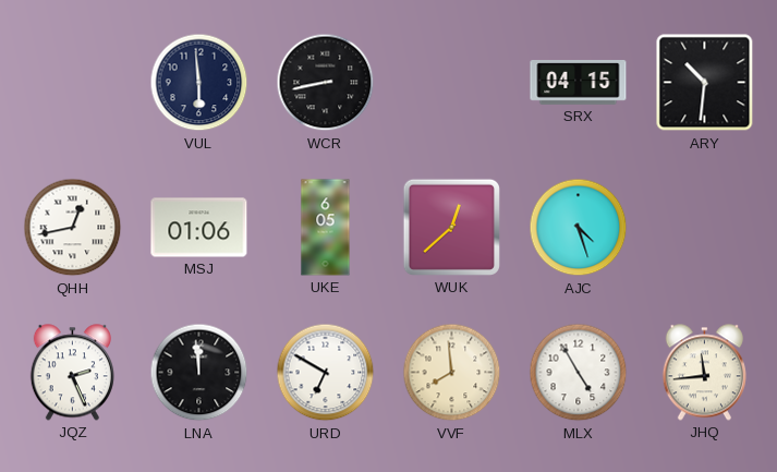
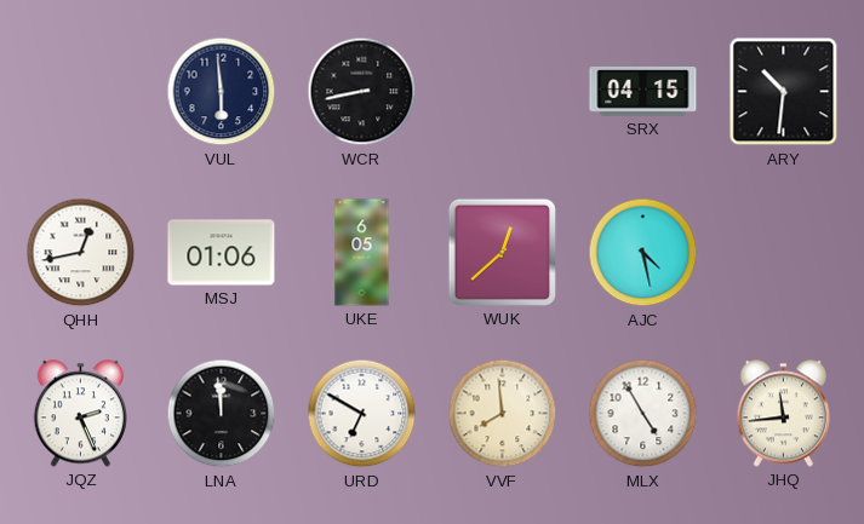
AJC: 4:27 -> 4:28
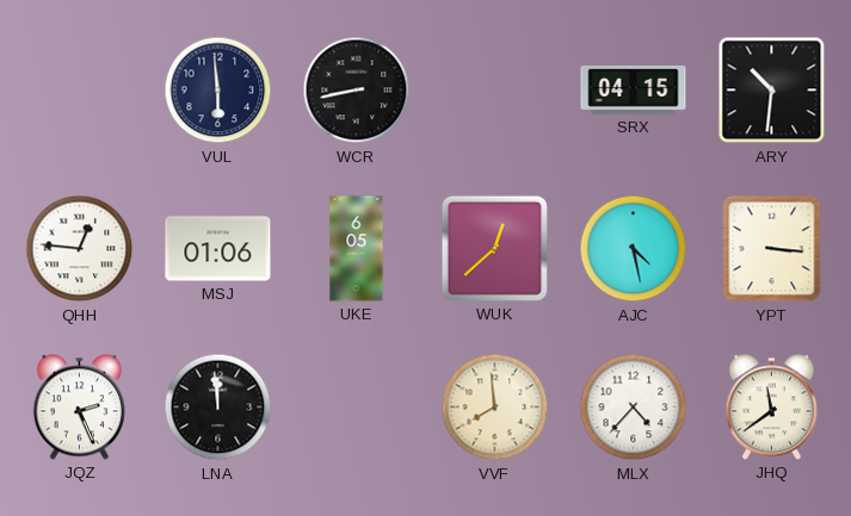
QHH: 12:43 -> 12:46
YPT: none -> 3:16
URD: 6:50 -> none
MLX: 4:55 -> 4:37
JHQ: 11:44 -> 11:39
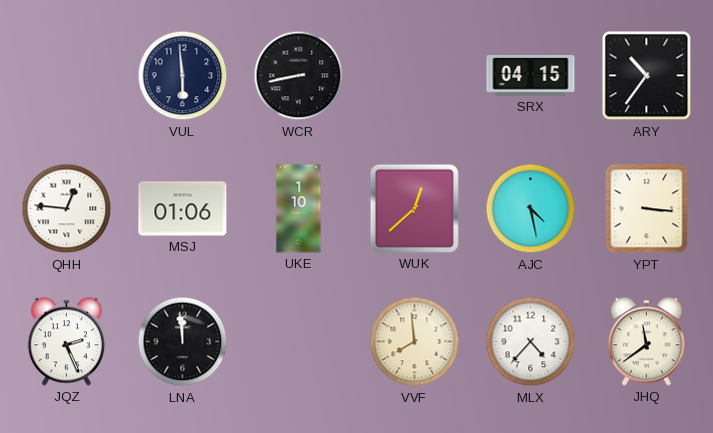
ARY: 10:31 -> 10:36
UKE: 6:05 -> 1:10
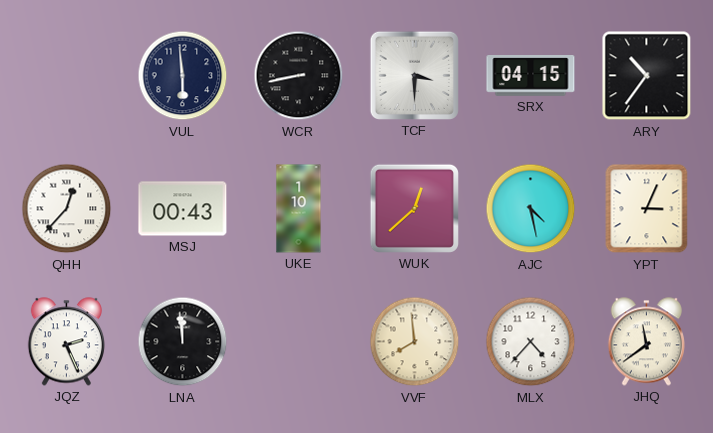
TCF: none -> 3:30
QHH: 12:46 -> 12:37
MSJ: 01:06 -> 00:43
YPT: 3:16 -> 3:04
